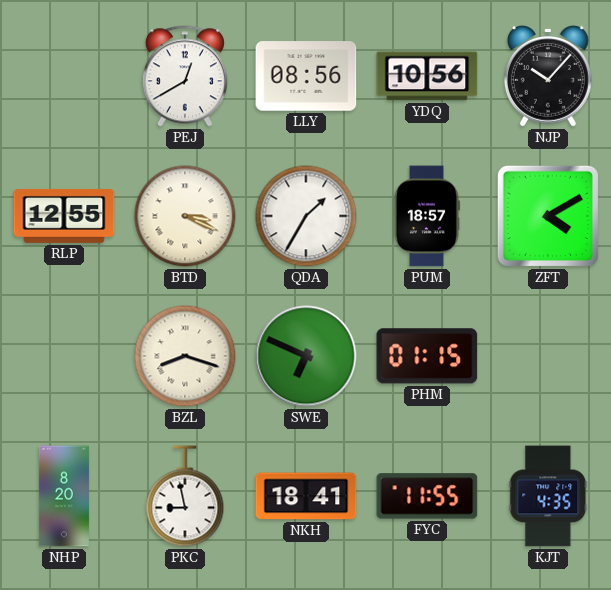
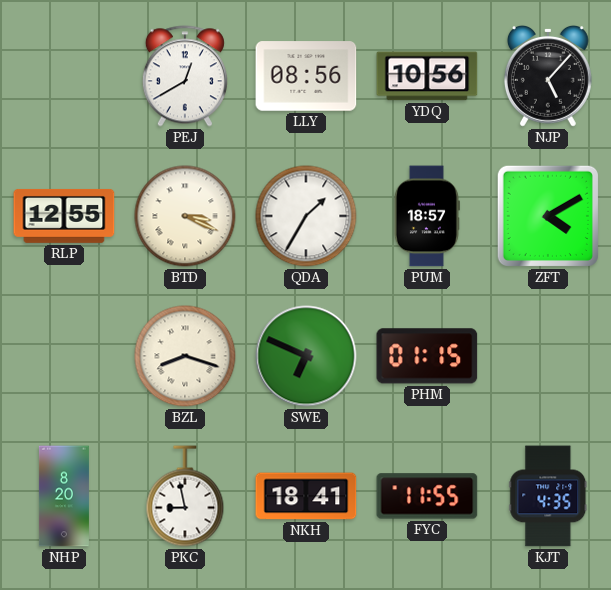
NJP: 10:07 -> 5:07
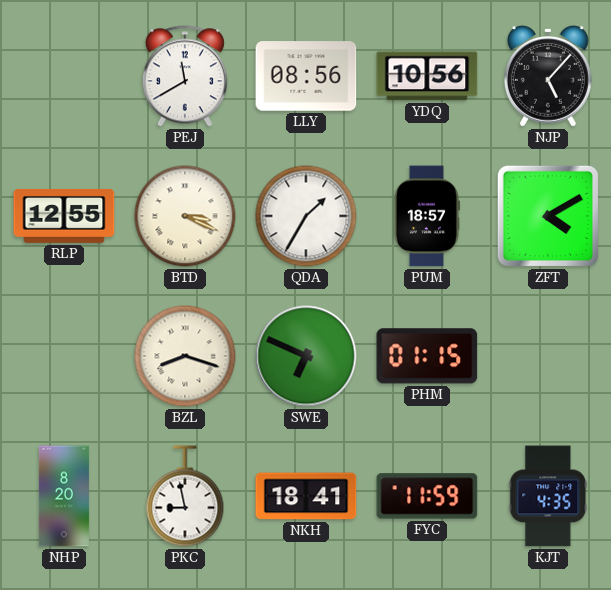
PEJ: 12:40 -> 11:40
FYC: 11:55 -> 11:59
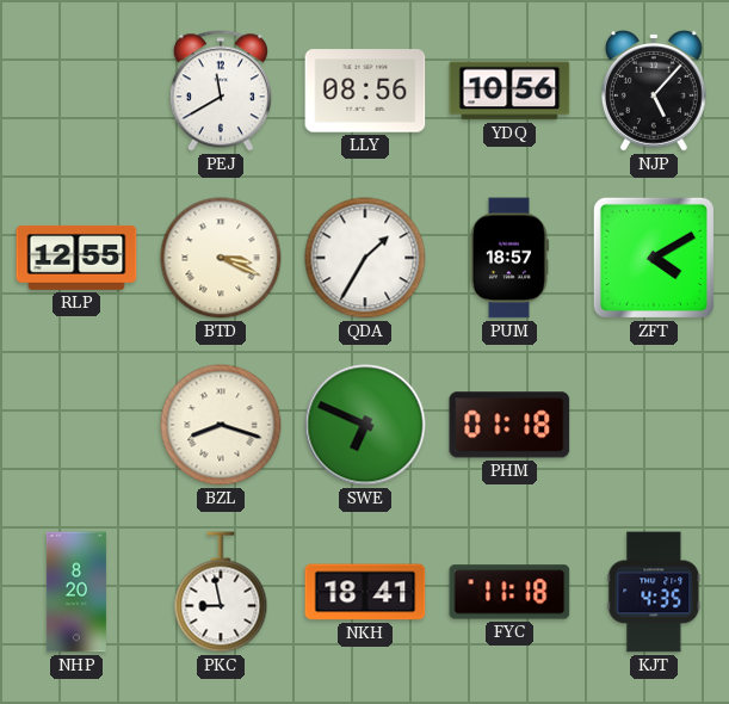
PHM: 01:15 -> 01:18
FYC: 11:59 -> 11:18
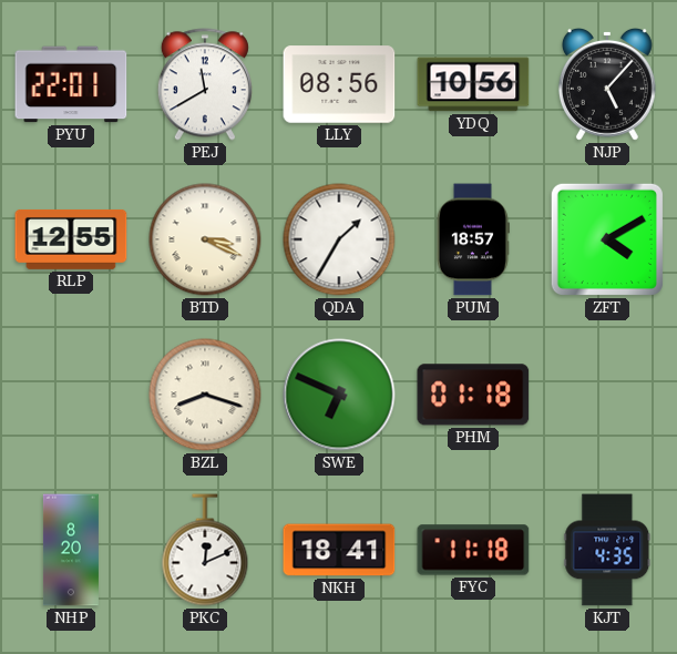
PYU: none -> 22:01
PKC: 8:58 -> 12:11
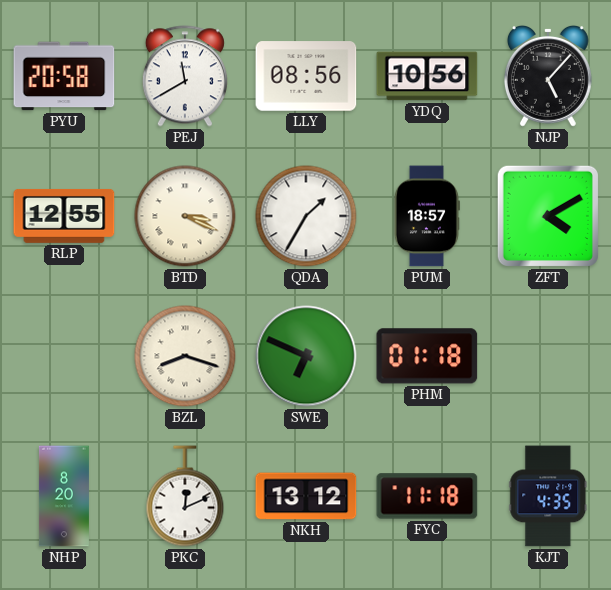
PYU: 22:01 -> 20:58
NKH: 18:41 -> 13:12
